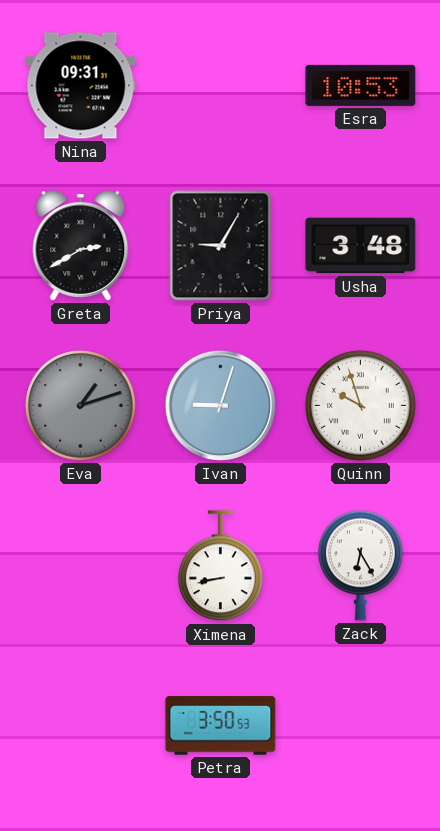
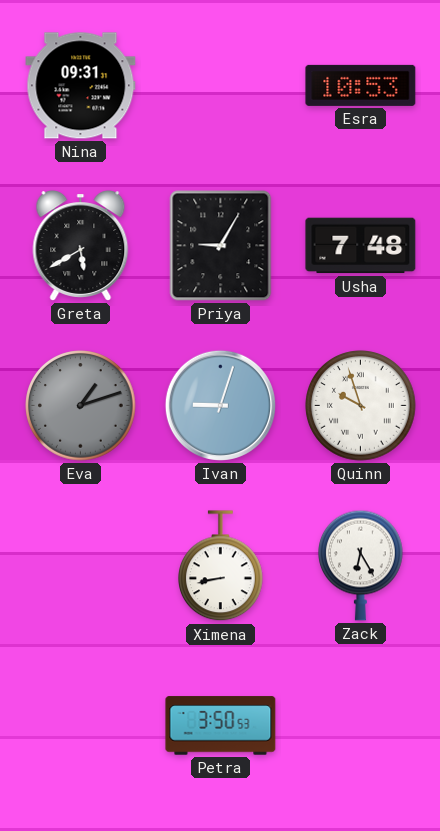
Greta: 2:40 -> 5:40
Usha: 3:48 -> 7:48
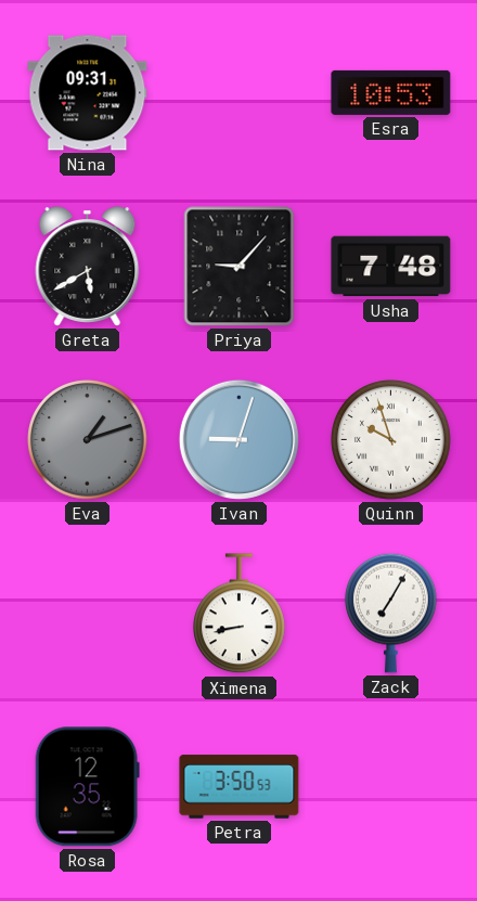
Priya: 9:05 -> 9:07
Zack: 6:25 -> 7:05
Rosa: none -> 12:35
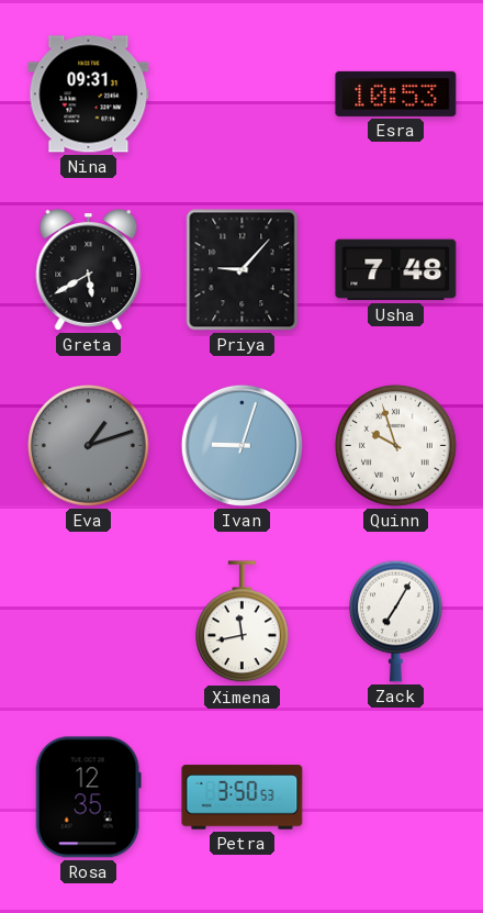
Ximena: 8:43 -> 11:43
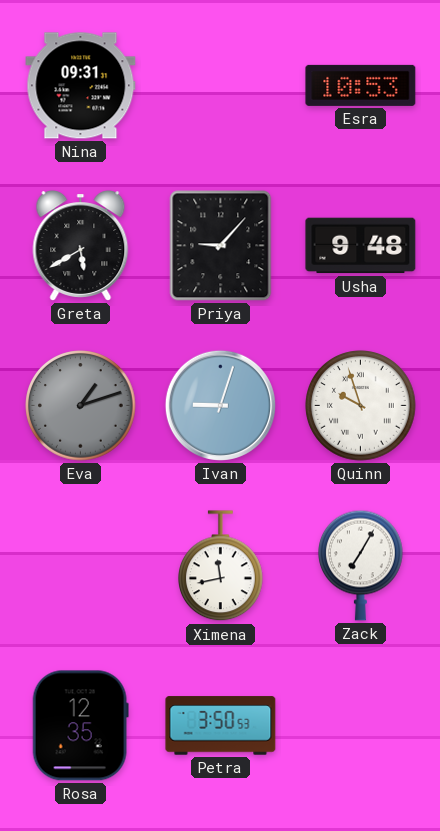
Usha: 7:48 -> 9:48
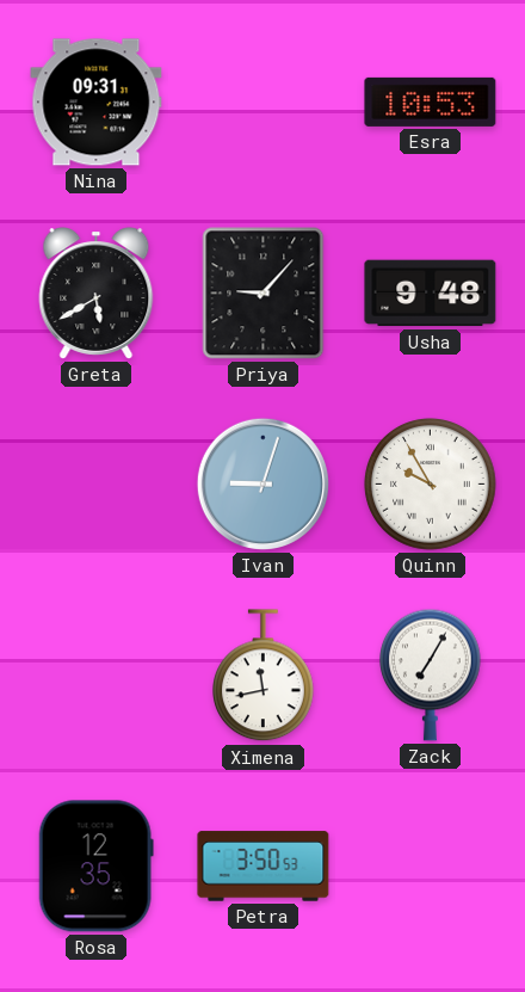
Eva: 1:12 -> none
Quinn: 9:57 -> 9:55
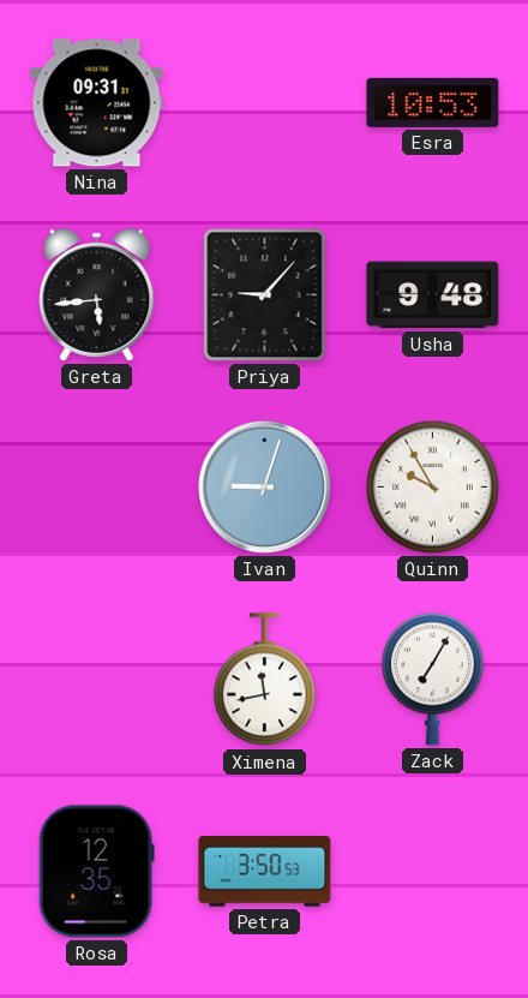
Greta: 5:40 -> 5:44
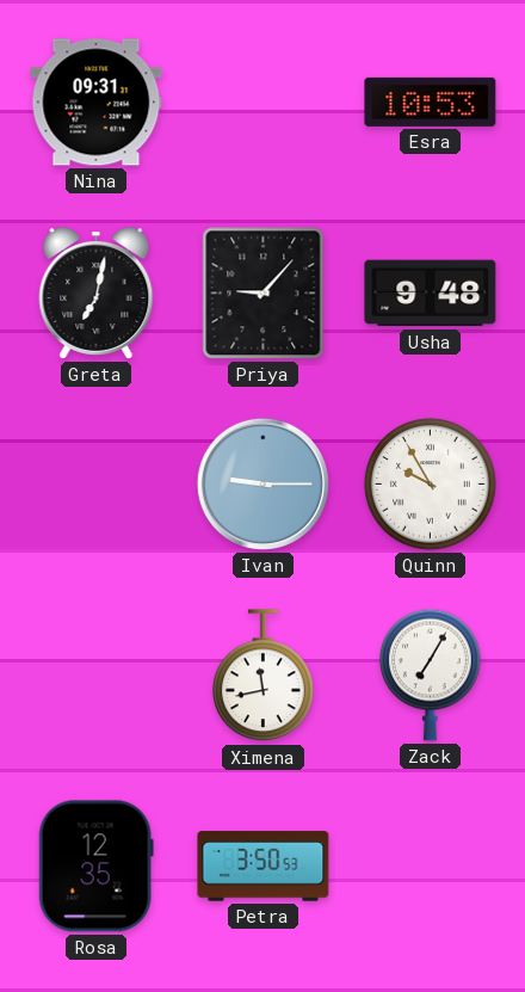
Greta: 5:44 -> 7:02
Ivan: 9:03 -> 9:15
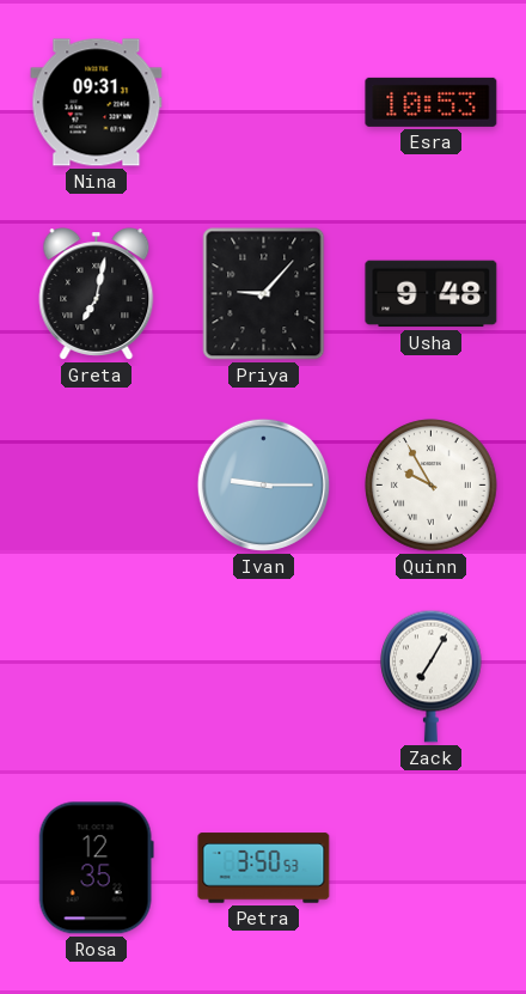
Ximena: 11:43 -> none
